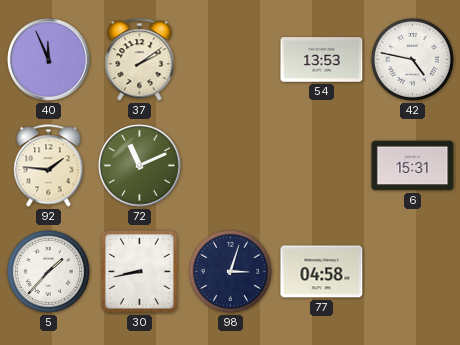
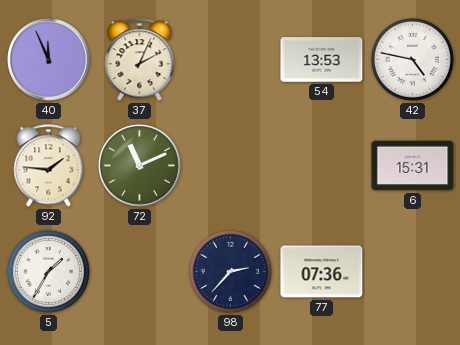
37: 2:09 -> 2:04
5: 1:37 -> 1:35
30: 8:43 -> none
98: 3:03 -> 2:37
77: 04:58 -> 07:36
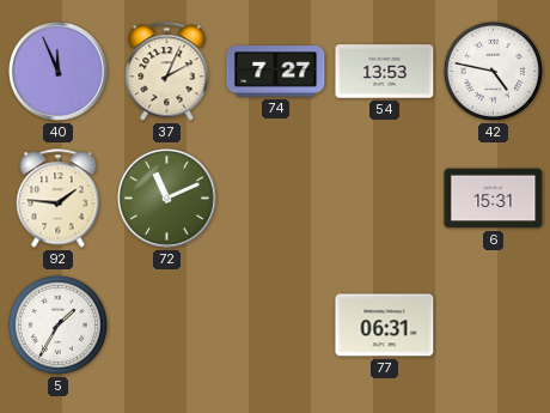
74: none -> 7:27
98: 2:37 -> none
77: 07:36 -> 06:31
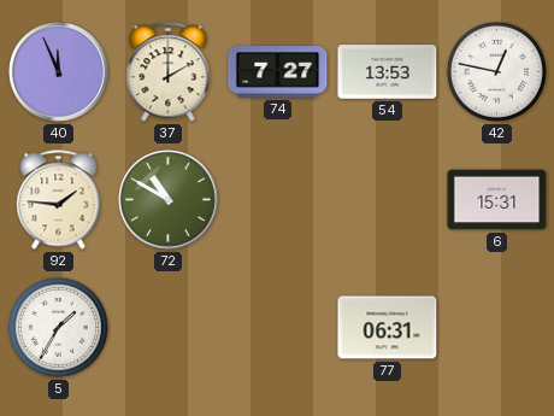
37: 2:04 -> 2:00
42: 4:47 -> 12:47
72: 11:11 -> 10:50
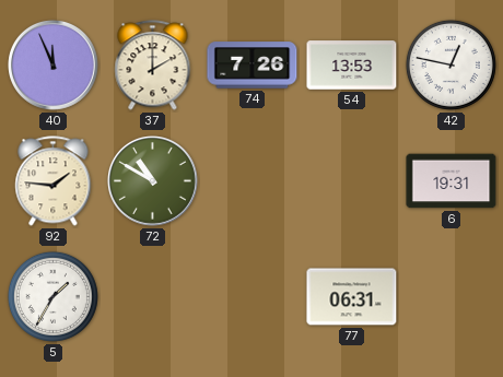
74: 7:27 -> 7:26
6: 15:31 -> 19:31
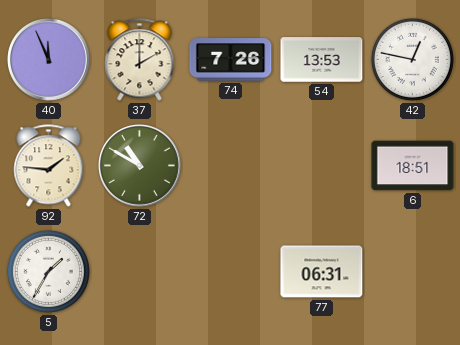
6: 19:31 -> 18:51
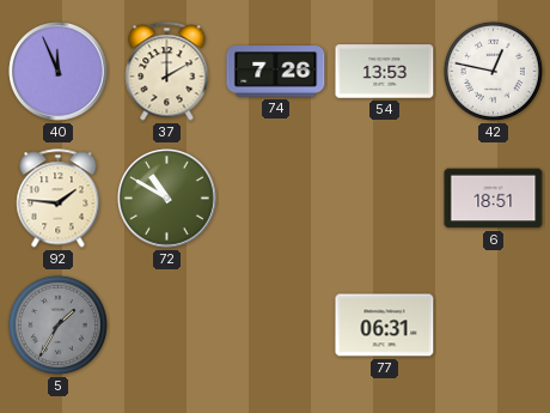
5 dial: white -> grey
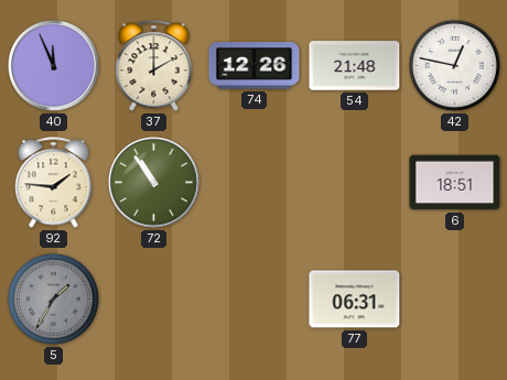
74: 7:26 -> 12:26
54: 13:53 -> 21:48
72: 10:50 -> 10:54
